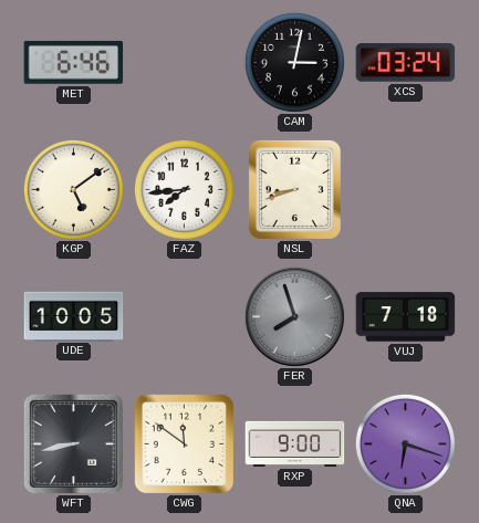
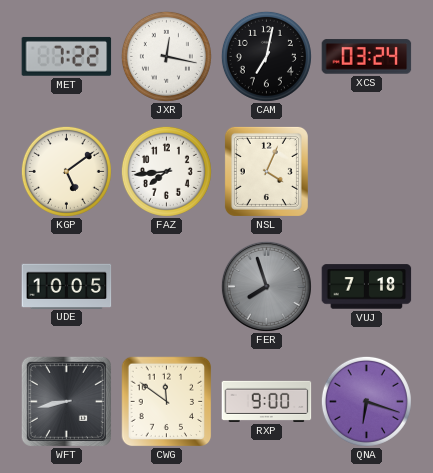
MET: 6:46 -> 7:22
JXR: none -> 12:17
CAM: 3:02 -> 7:02
NSL: 8:42 -> 4:04
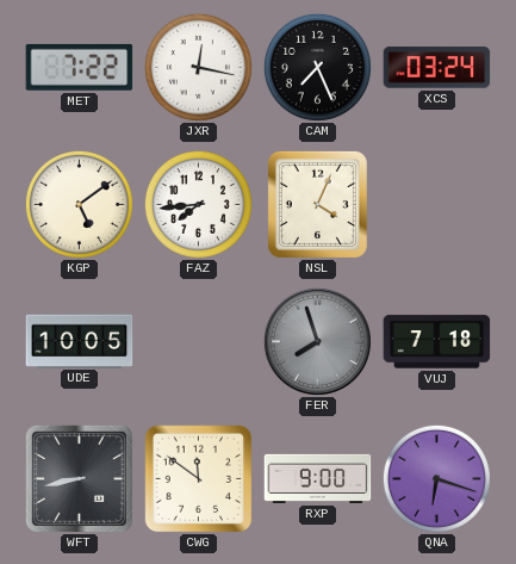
CAM: 7:02 -> 7:26
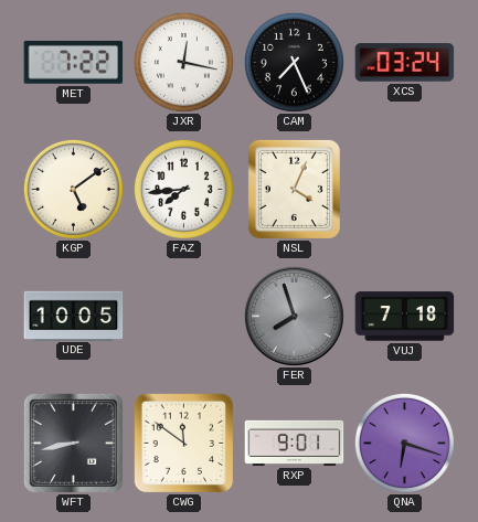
RXP: 9:00 -> 9:01
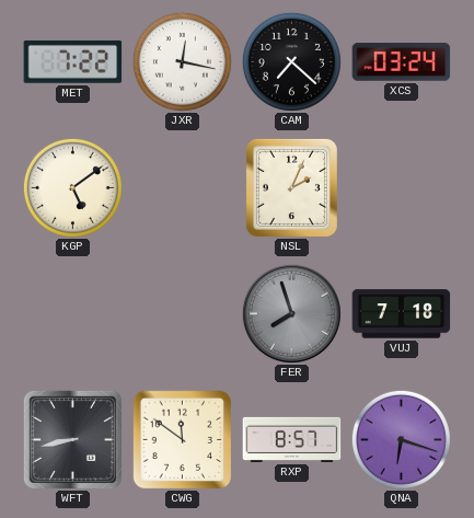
CAM: 7:26 -> 7:22
FAZ: 7:44 -> none
NSL: 4:04 -> 2:04
UDE: 10:05 -> none
RXP: 9:01 -> 8:57
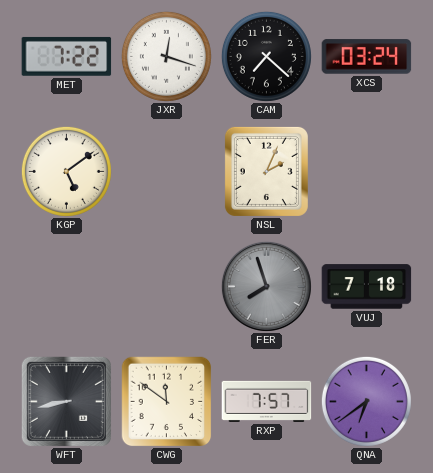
JXR: 12:17 -> 12:18
RXP: 8:57 -> 7:57
QNA: 6:18 -> 6:39
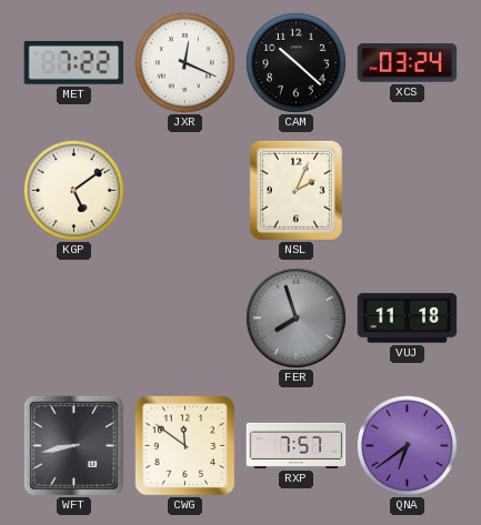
JXR: 12:18 -> 12:19
CAM: 7:22 -> 10:22
VUJ: 7:18 -> 11:18
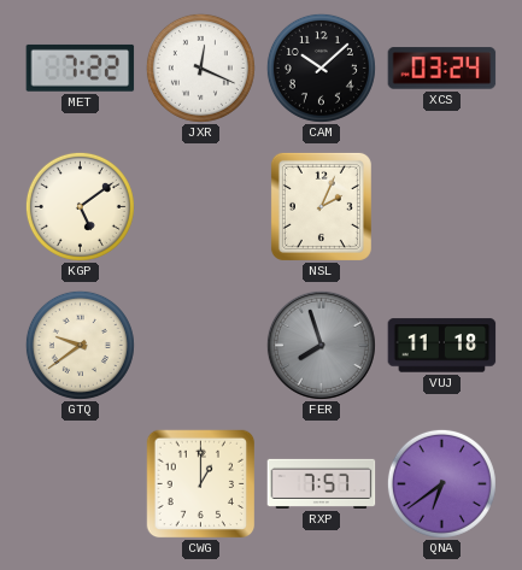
CAM: 10:22 -> 10:08
GTQ: none -> 9:39
WFT: 8:43 -> none
CWG: 11:51 -> 1:00
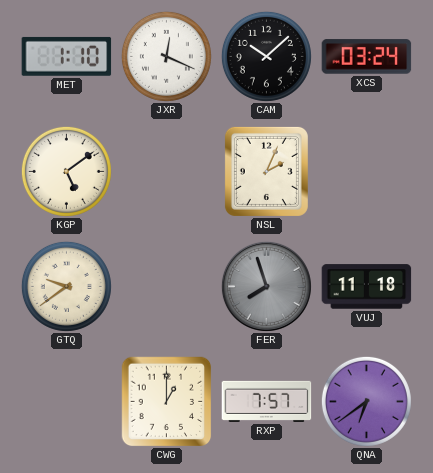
MET: 7:22 -> 1:10
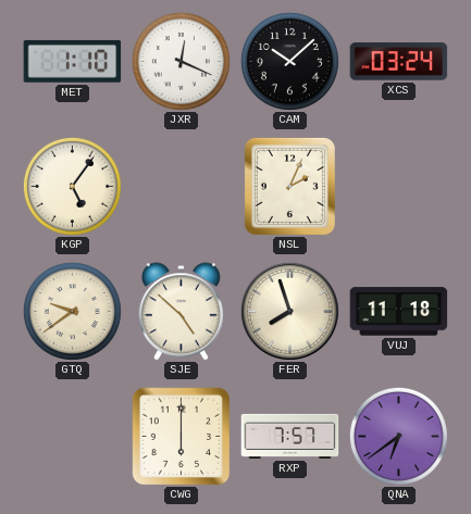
KGP: 5:09 -> 5:06
SJE: none -> 4:52
FER dial: grey -> cream
CWG: 1:00 -> 6:00
